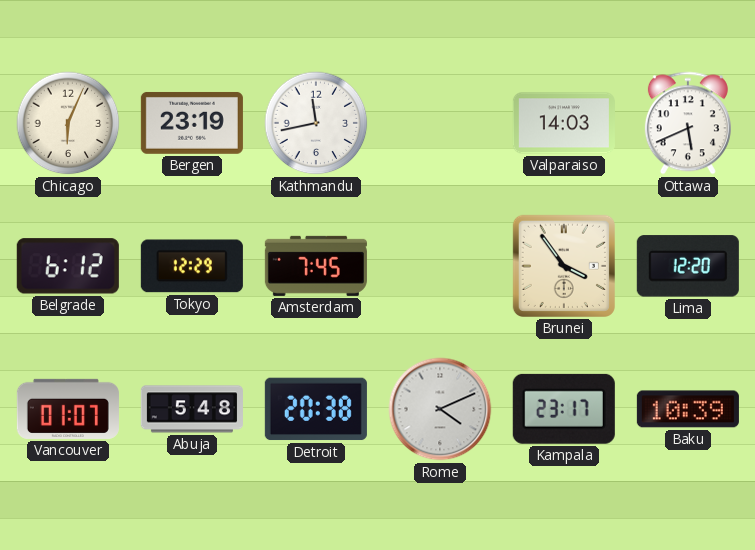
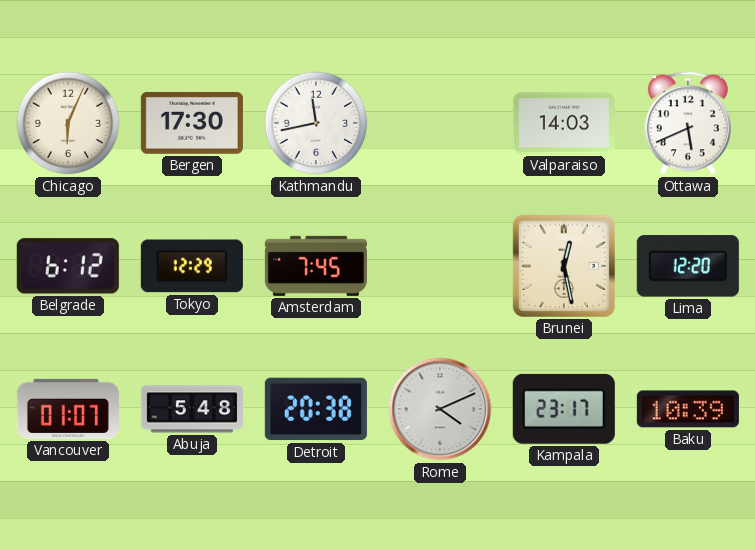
Bergen: 23:19 -> 17:30
Brunei: 3:54 -> 12:28
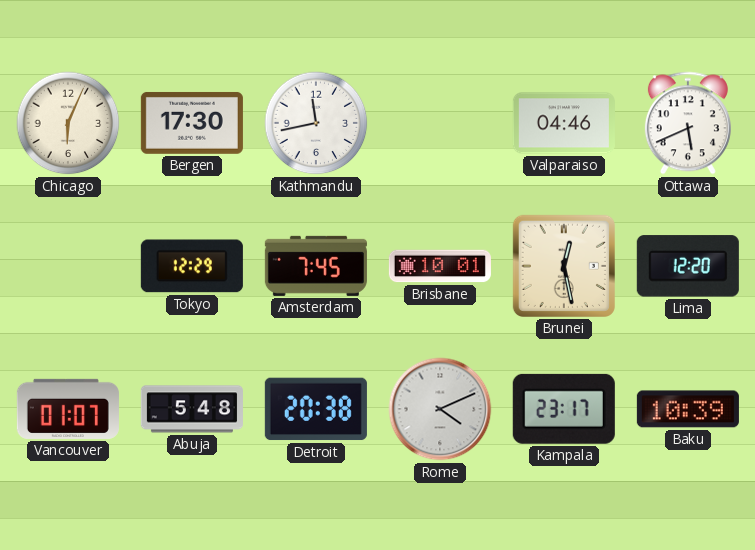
Valparaiso: 14:03 -> 04:46
Belgrade: 6:12 -> none
Brisbane: none -> 10:01
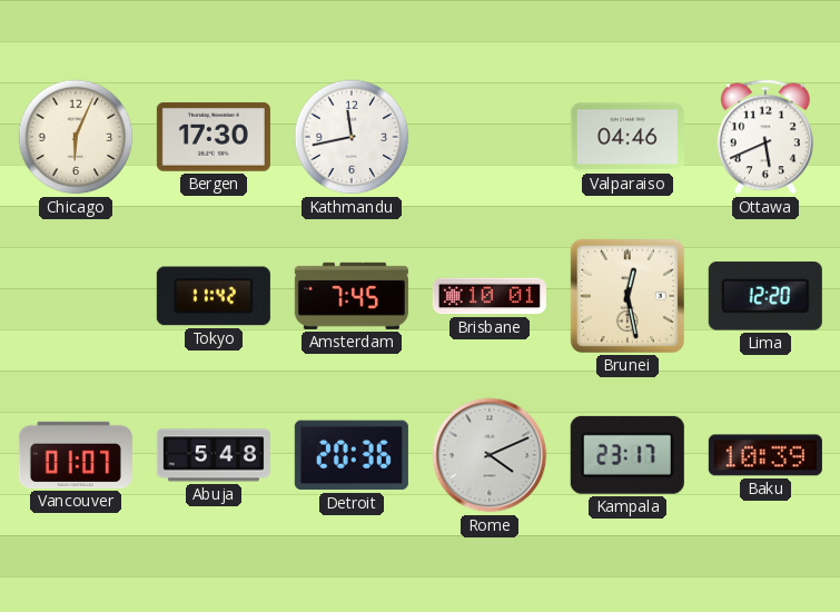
Tokyo: 12:29 -> 11:42
Detroit: 20:38 -> 20:36
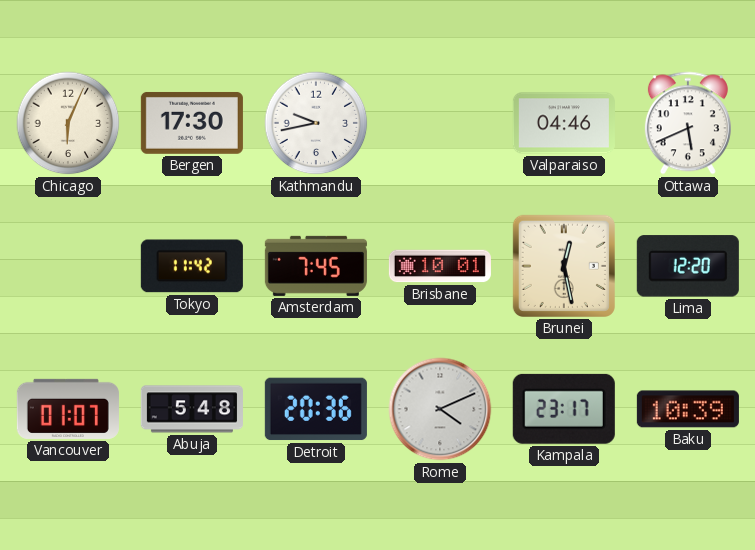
Kathmandu: 11:43 -> 9:43
